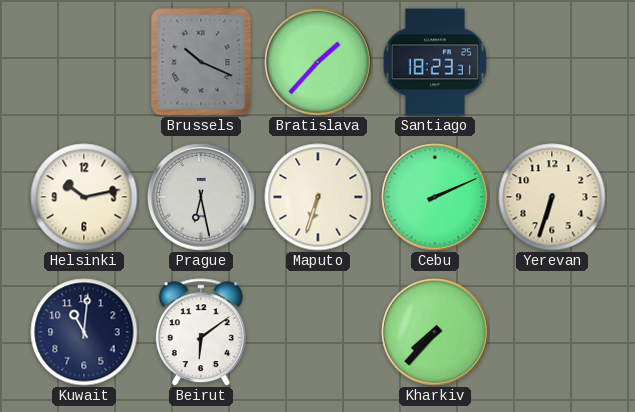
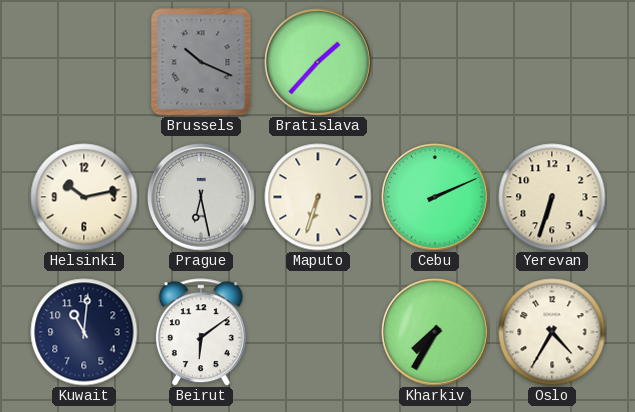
Santiago: 18:23 -> none
Kharkiv: 7:37 -> 7:35
Oslo: none -> 4:35
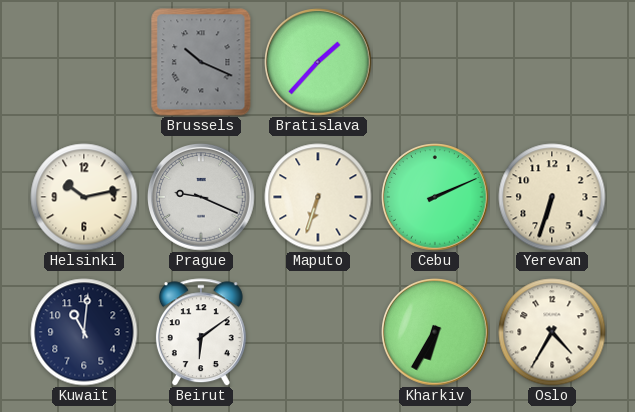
Prague: 6:28 -> 9:19
Kharkiv: 7:35 -> 6:35
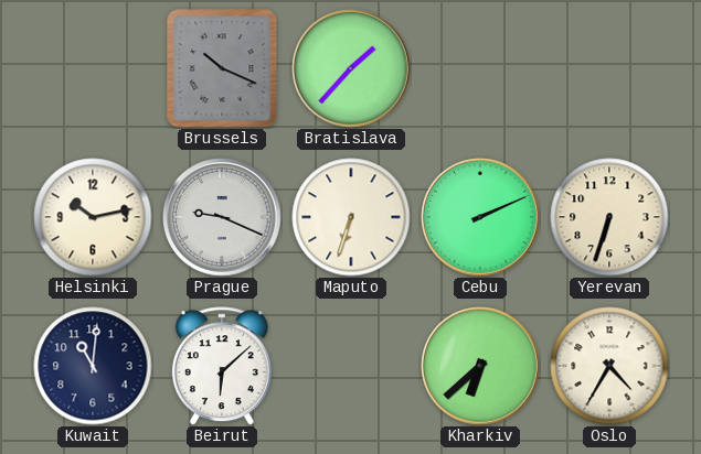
Beirut: 6:09 -> 6:08
Kharkiv: 6:35 -> 6:38
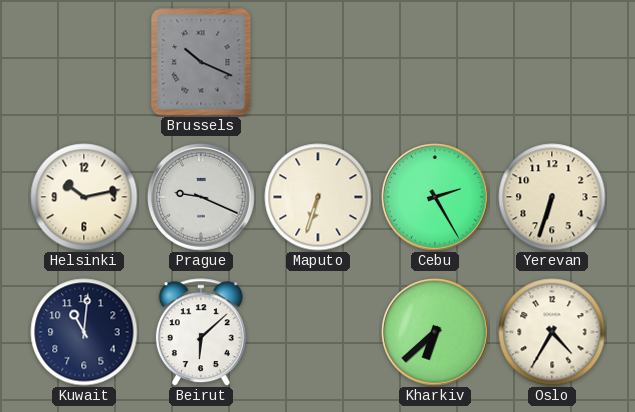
Bratislava: 1:37 -> none
Cebu: 2:11 -> 2:25
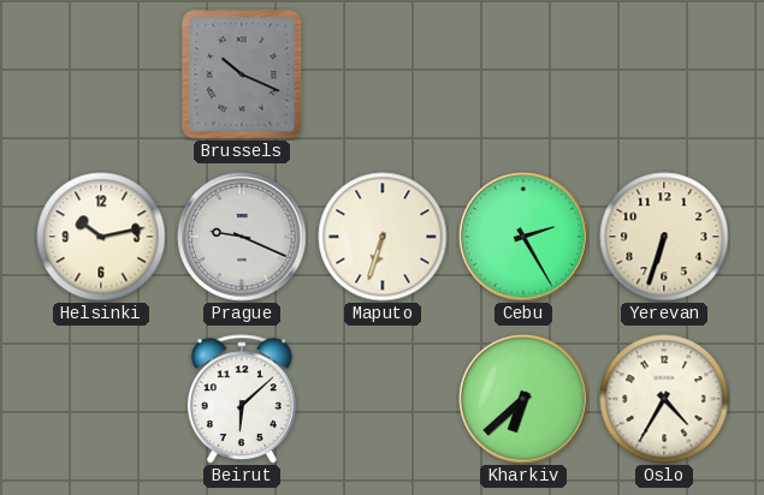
Kuwait: 11:01 -> none
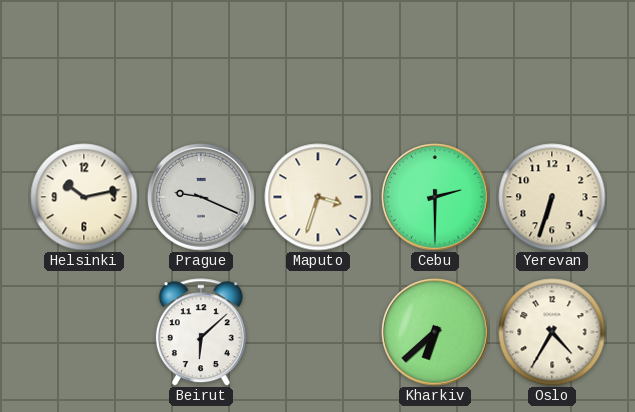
Brussels: 10:19 -> none
Maputo: 6:33 -> 3:33
Cebu: 2:25 -> 2:30
